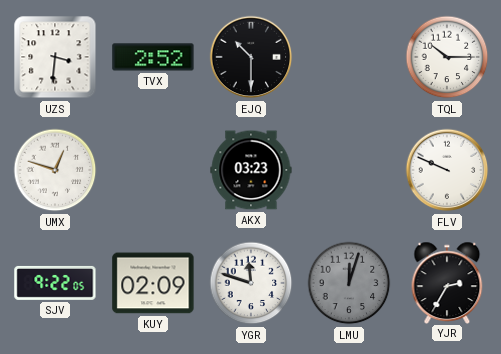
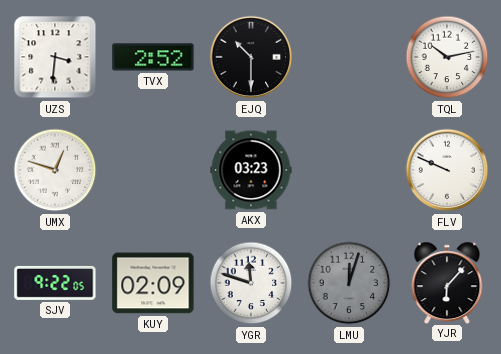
TQL: 10:15 -> 10:13
YJR: 2:35 -> 6:07
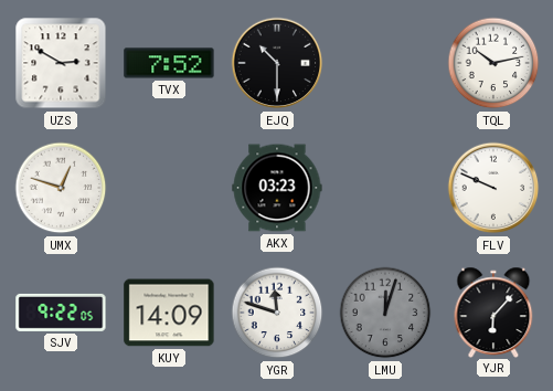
UZS: 3:31 -> 2:50
TVX: 2:52 -> 7:52
KUY: 02:09 -> 14:09
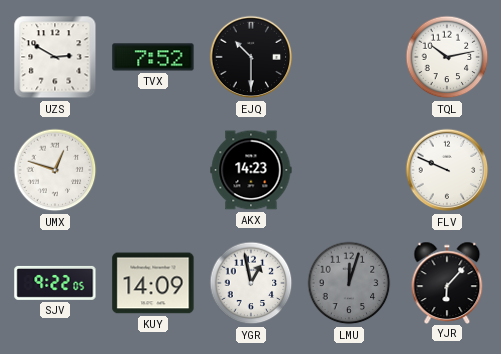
AKX: 03:23 -> 14:23
YGR: 11:48 -> 12:58
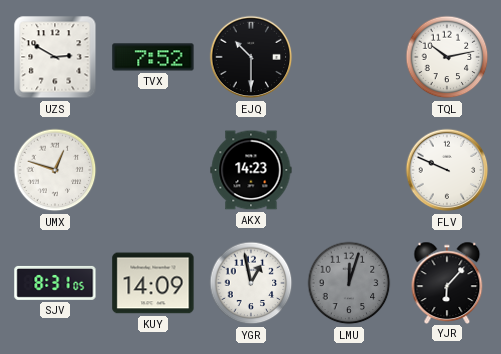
SJV: 9:22 -> 8:31
